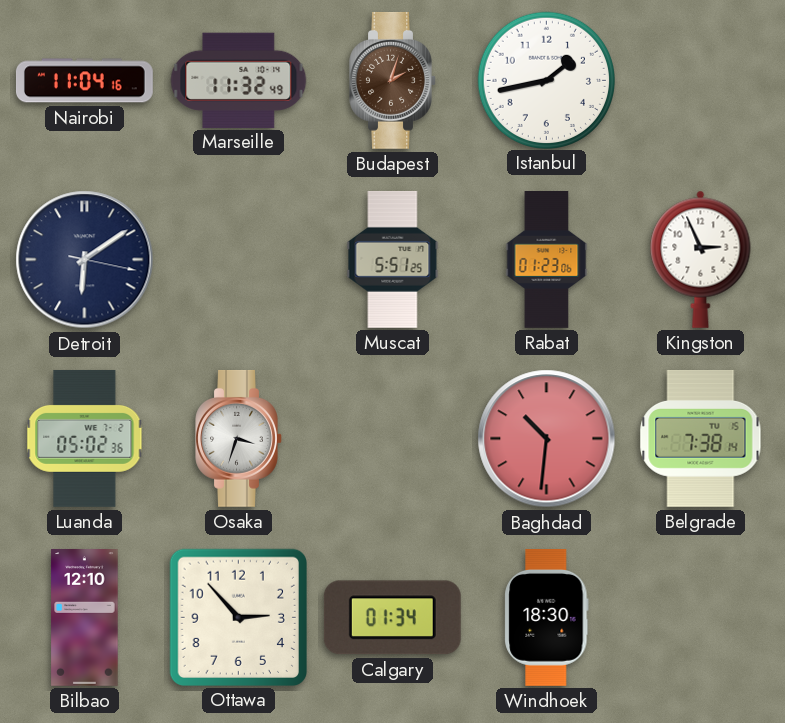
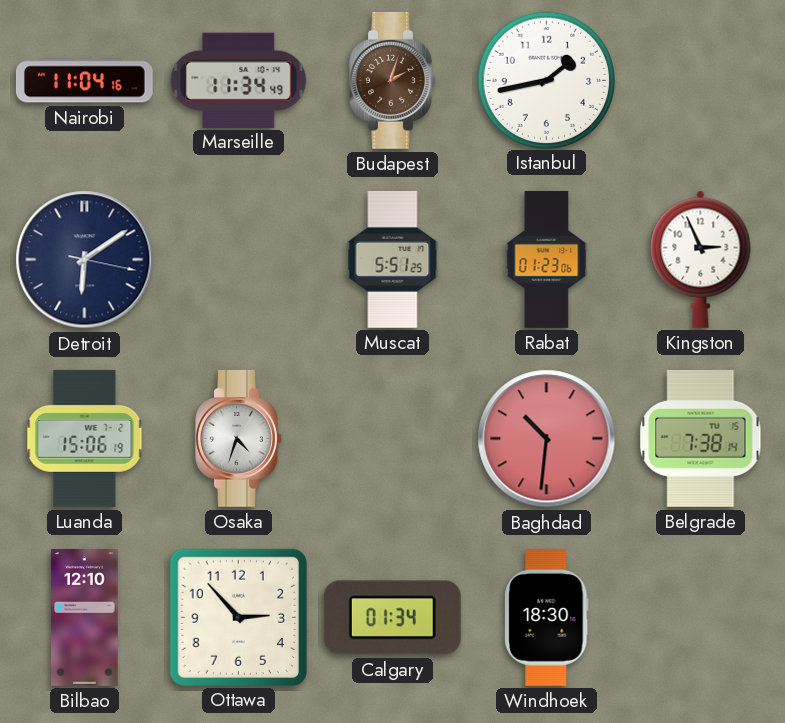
Marseille: 11:32 -> 11:34
Luanda: 05:02 -> 15:06
Osaka: 3:33 -> 4:33
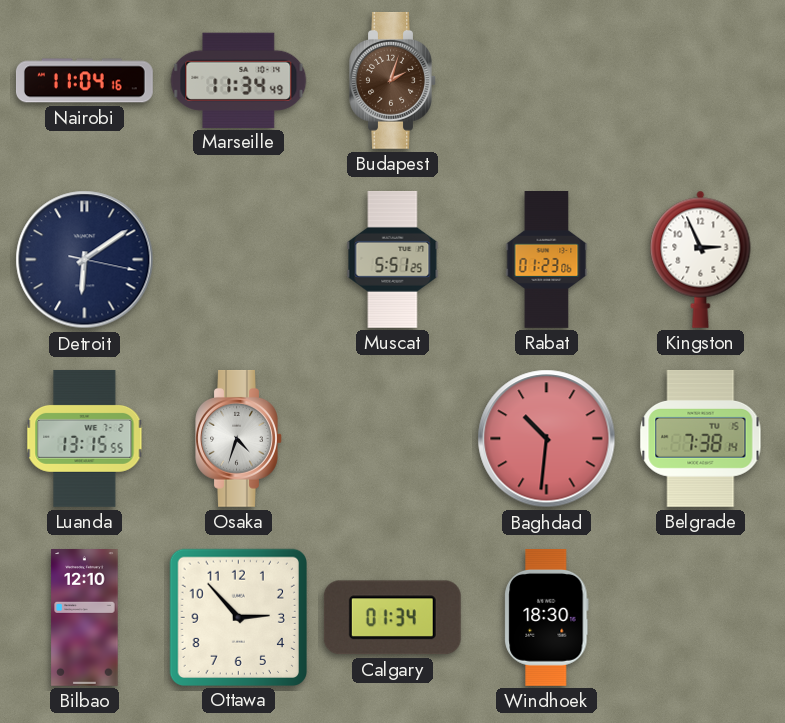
Istanbul: 1:43 -> none
Luanda: 15:06 -> 13:15
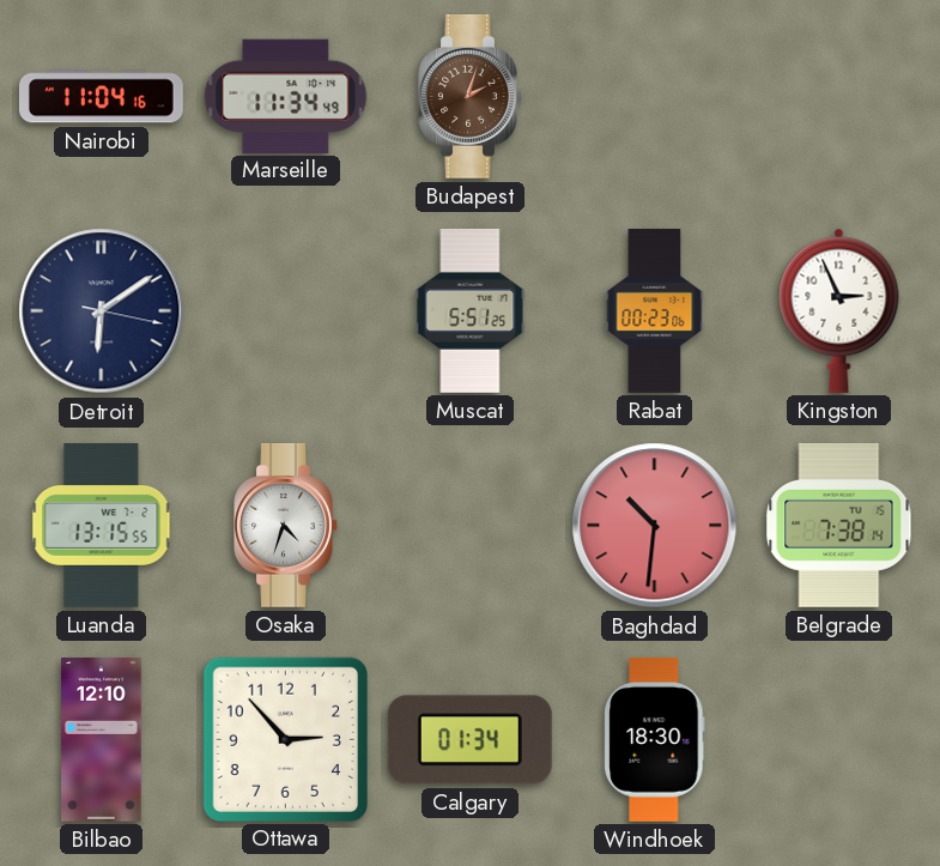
Rabat: 01:23 -> 00:23
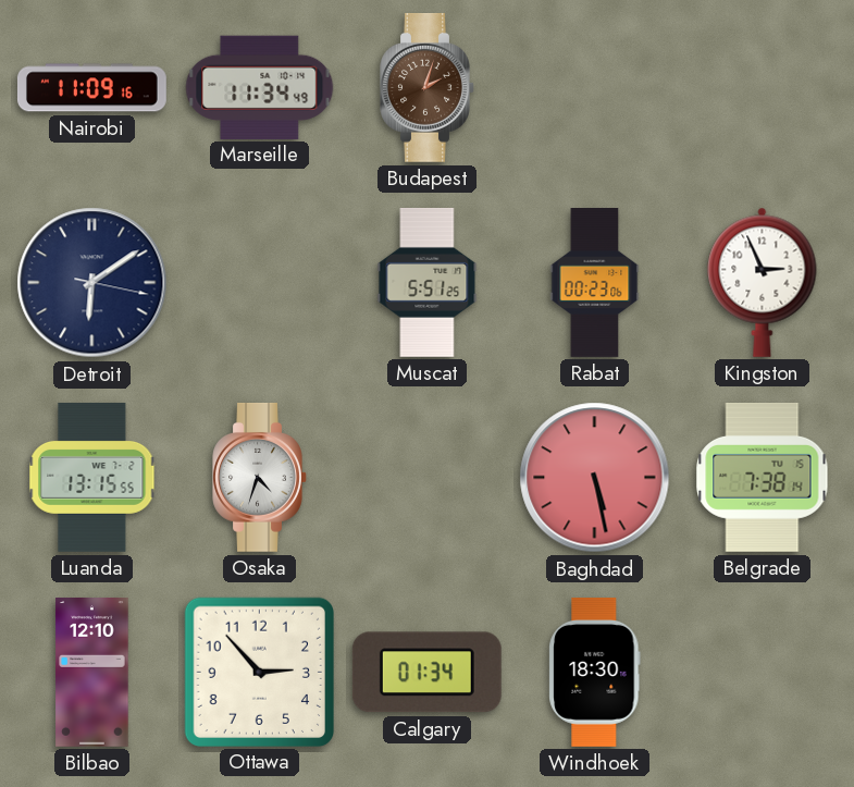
Nairobi: 11:04 -> 11:09
Baghdad: 10:31 -> 5:28
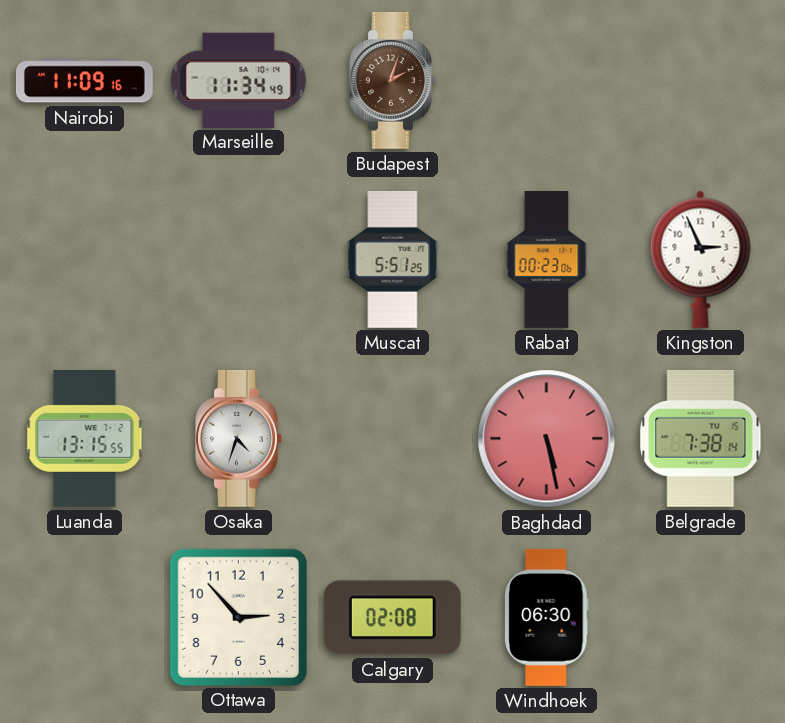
Detroit: 6:09 -> none
Bilbao: 12:10 -> none
Calgary: 01:34 -> 02:08
Windhoek: 18:30 -> 06:30
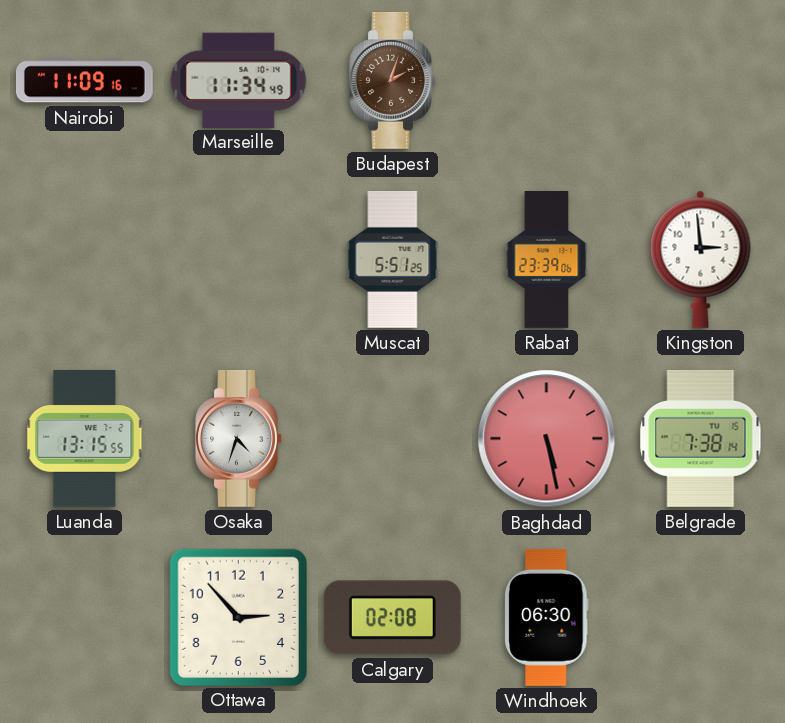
Rabat: 00:23 -> 23:39
Kingston: 2:56 -> 2:59
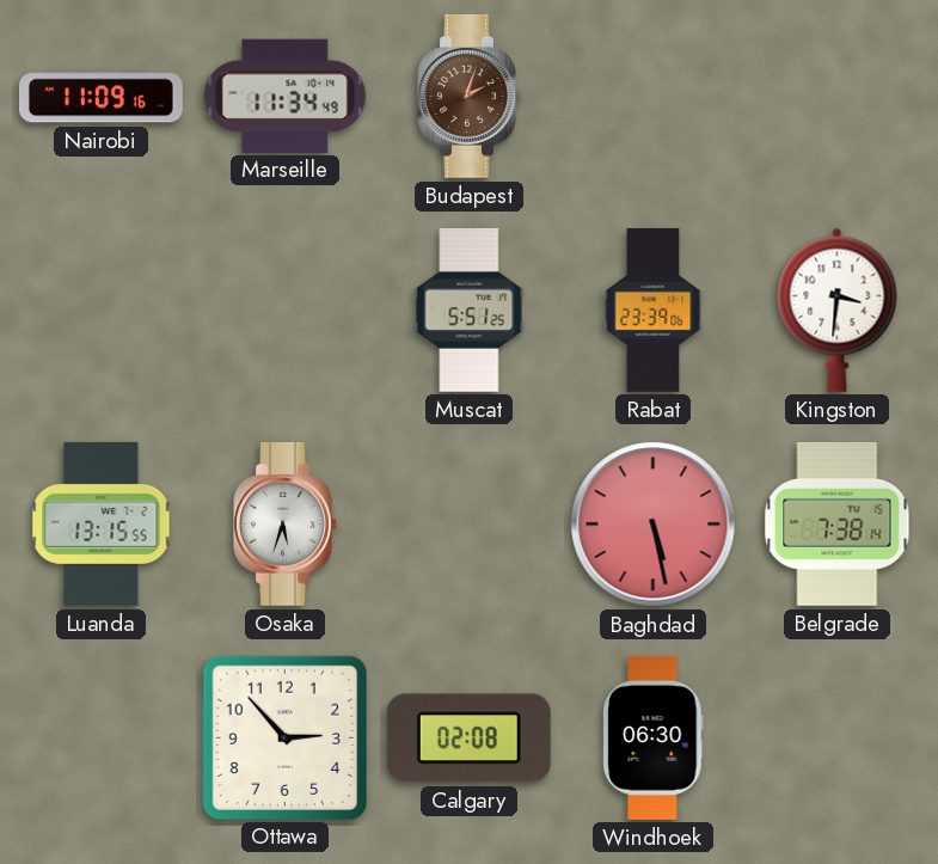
Kingston: 2:59 -> 3:31
Osaka: 4:33 -> 5:33
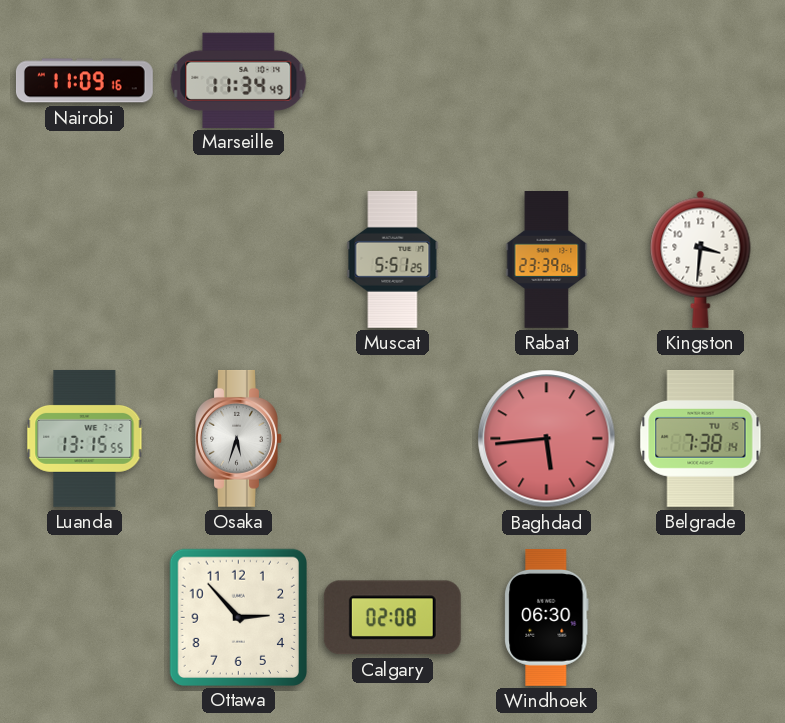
Budapest: 2:03 -> none
Baghdad: 5:28 -> 5:44
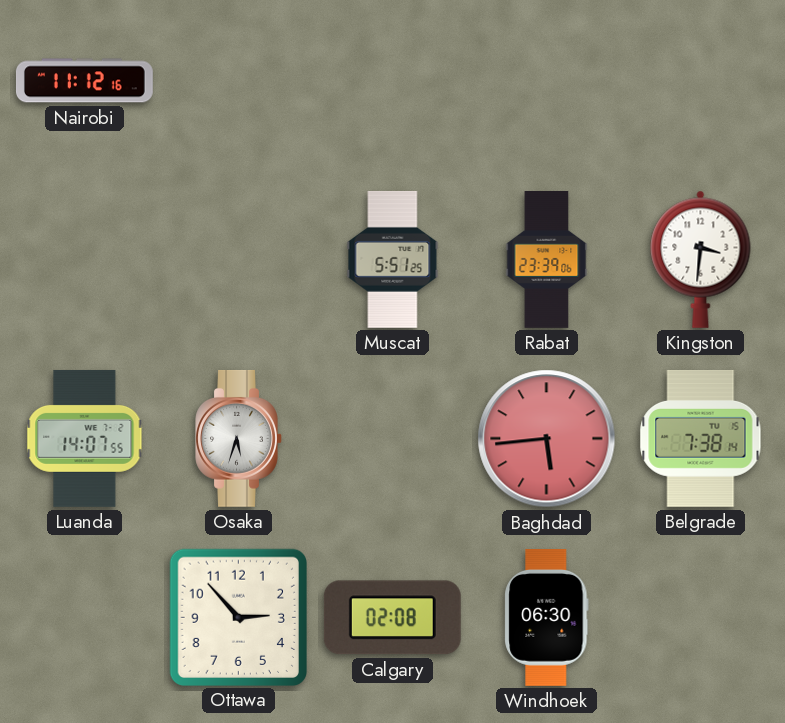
Nairobi: 11:09 -> 11:12
Marseille: 11:34 -> none
Luanda: 13:15 -> 14:07
